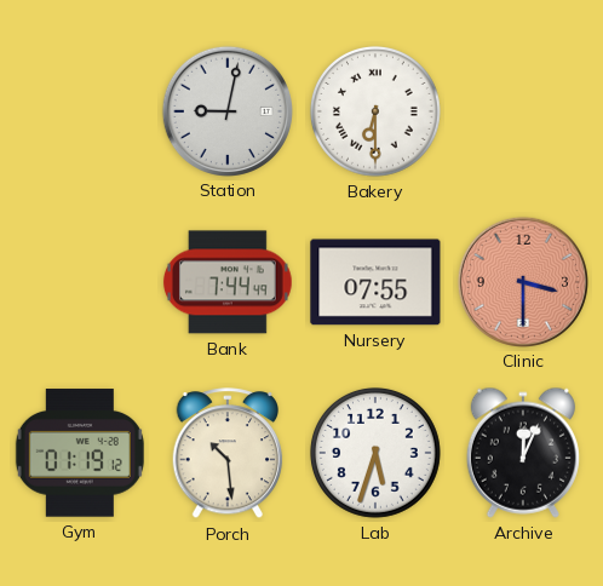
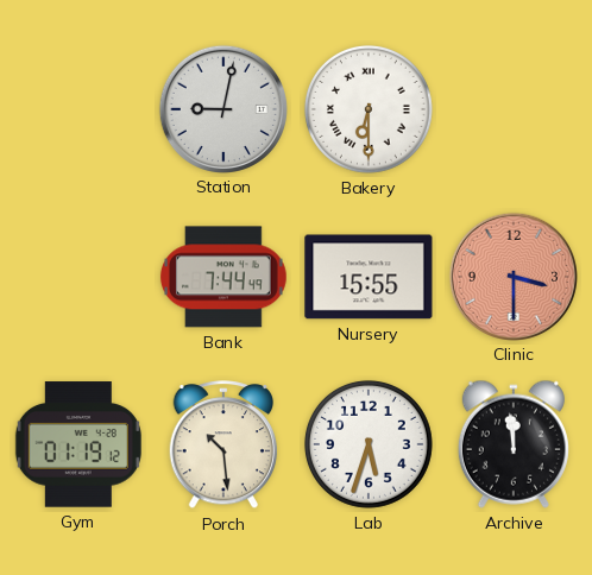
Nursery: 07:55 -> 15:55
Archive: 12:04 -> 11:59
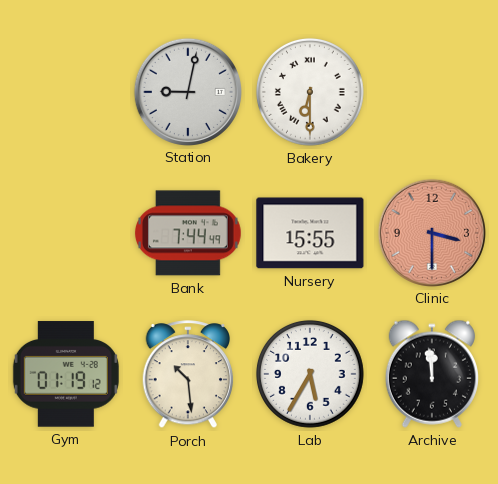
Lab: 5:33 -> 5:35
